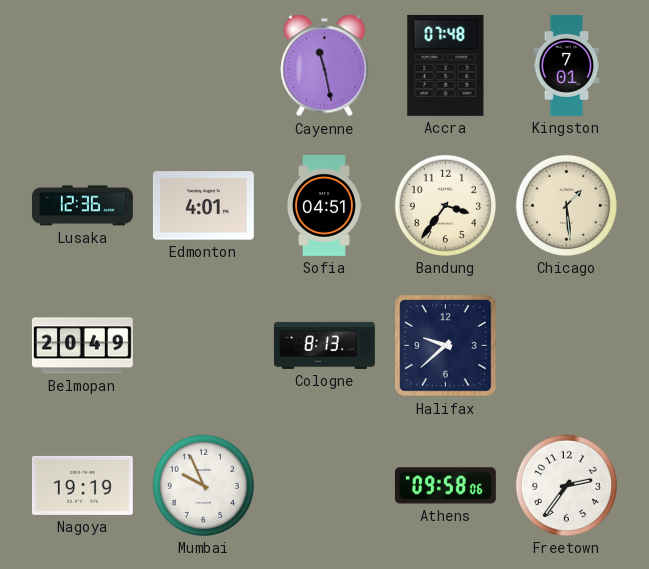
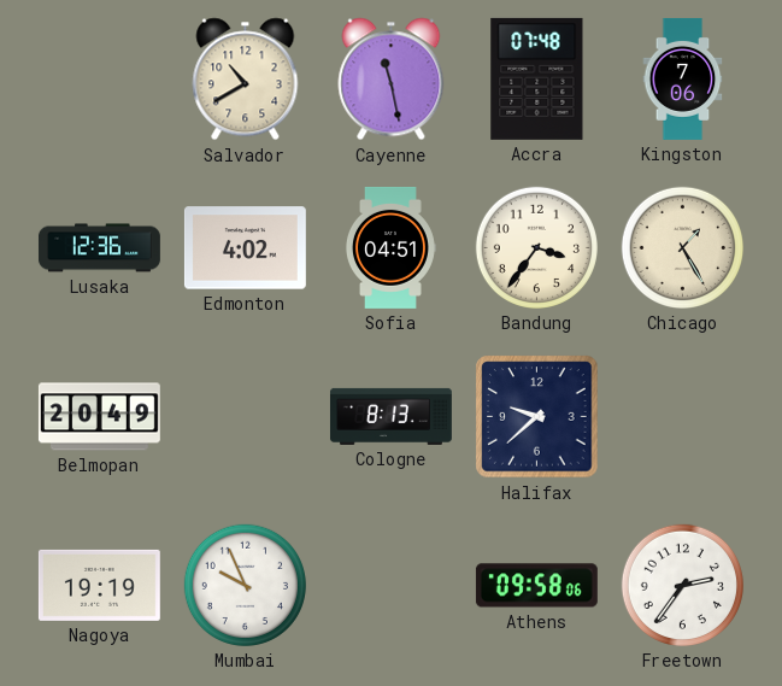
Salvador: none -> 10:40
Kingston: 7:01 -> 7:06
Edmonton: 4:01 -> 4:02
Chicago: 1:29 -> 1:25
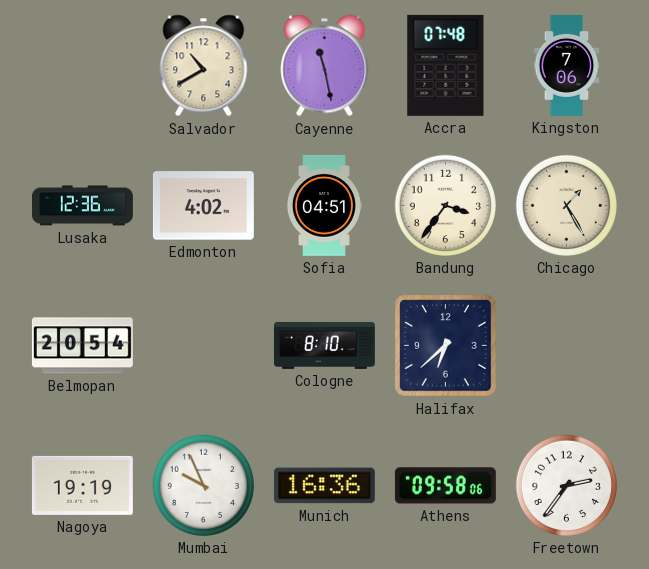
Belmopan: 20:49 -> 20:54
Cologne: 8:13 -> 8:10
Halifax: 9:38 -> 6:38
Munich: none -> 16:36
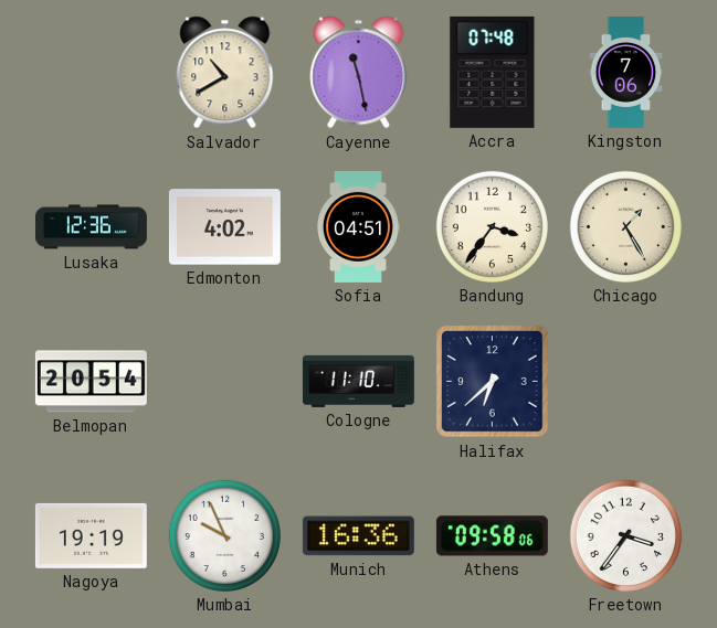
Cologne: 8:10 -> 11:10
Freetown: 2:36 -> 3:36
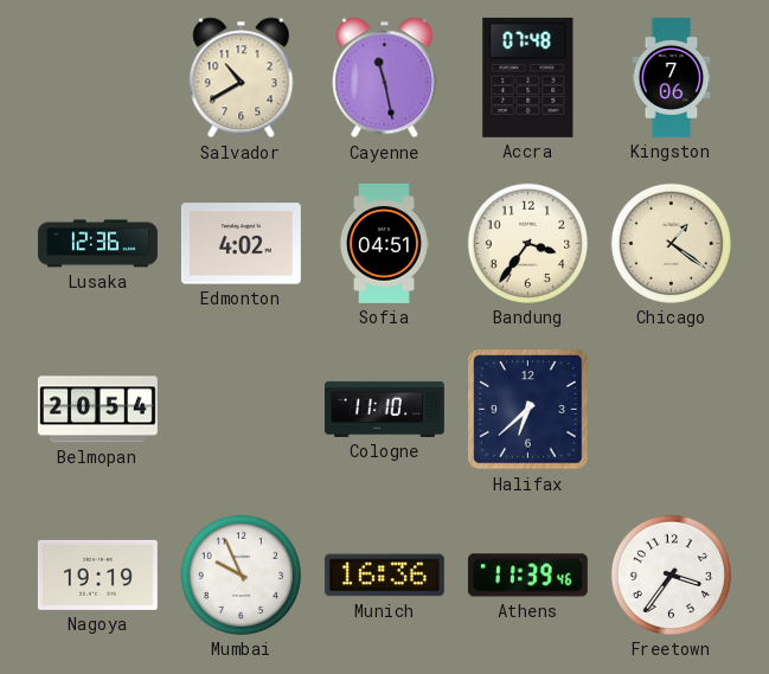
Chicago: 1:25 -> 1:21
Athens: 09:58 -> 11:39
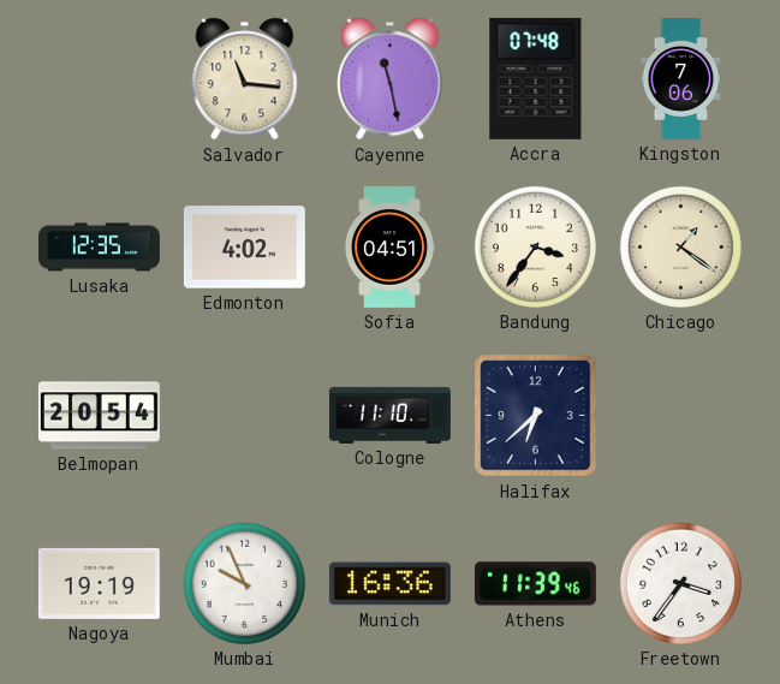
Salvador: 10:40 -> 11:16
Lusaka: 12:36 -> 12:35
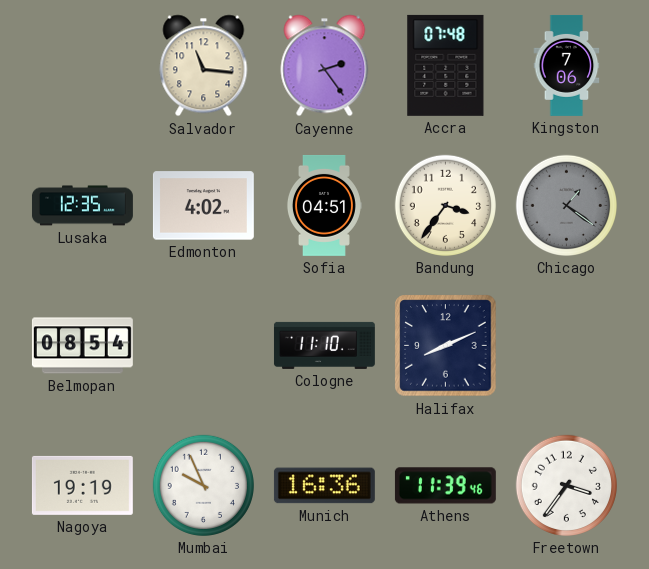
Cayenne: 11:28 -> 2:24
Chicago dial: cream -> grey
Belmopan: 20:54 -> 08:54
Halifax: 6:38 -> 8:11
